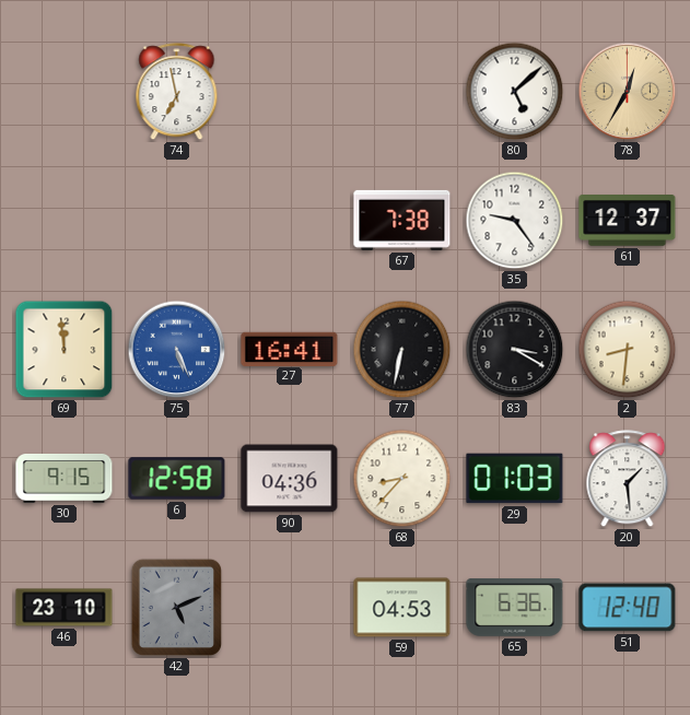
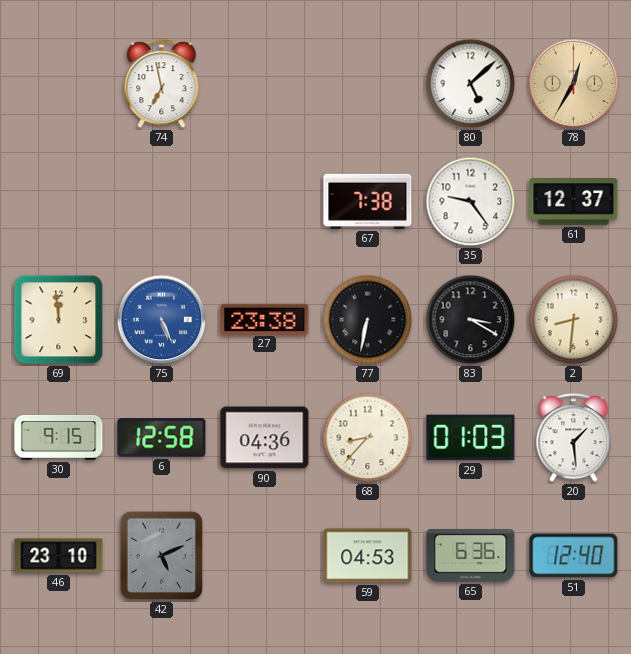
27: 16:41 -> 23:38
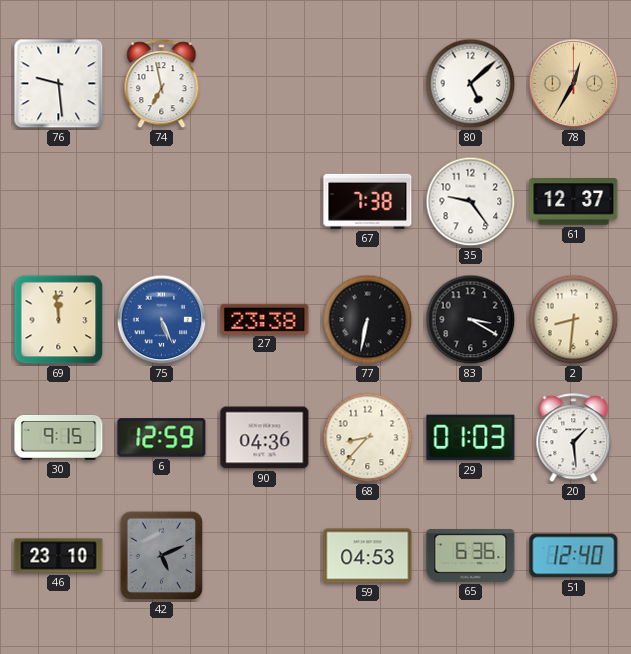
76: none -> 9:29
6: 12:58 -> 12:59
